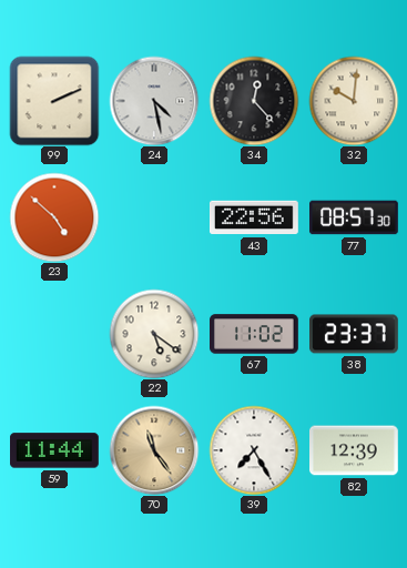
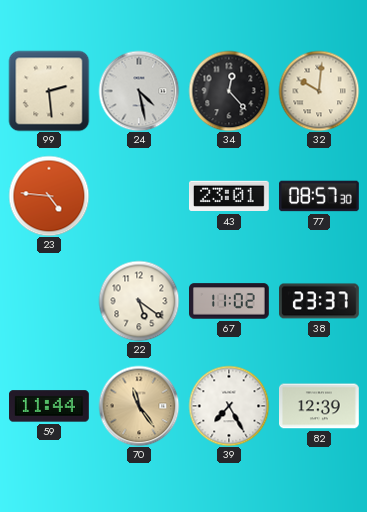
99: 2:11 -> 2:29
23: 4:52 -> 4:46
43: 22:56 -> 23:01
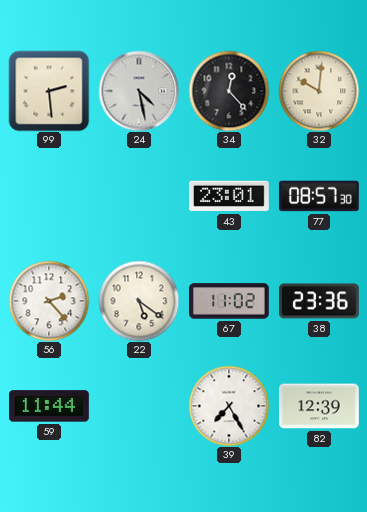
23: 4:46 -> none
56: none -> 2:23
38: 23:37 -> 23:36
70: 11:24 -> none
